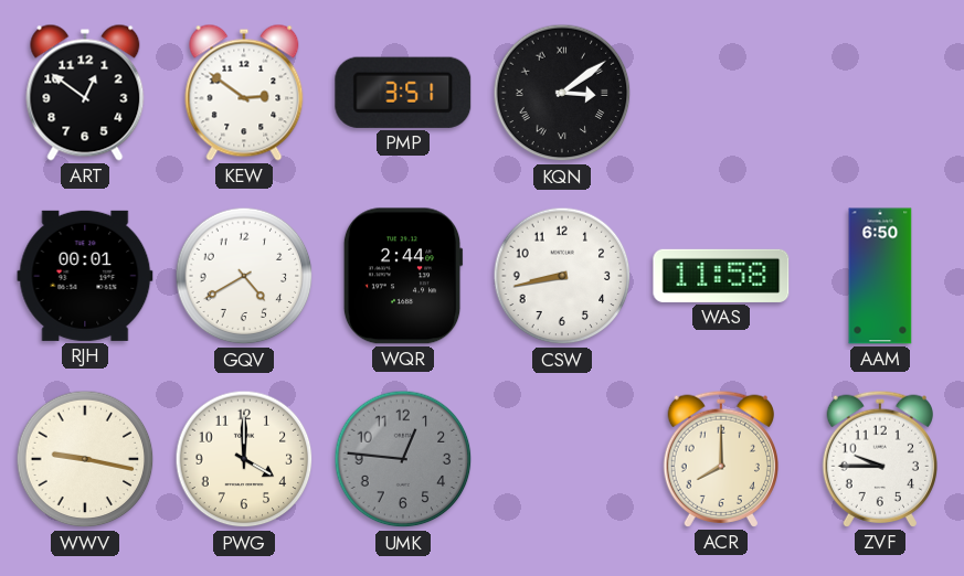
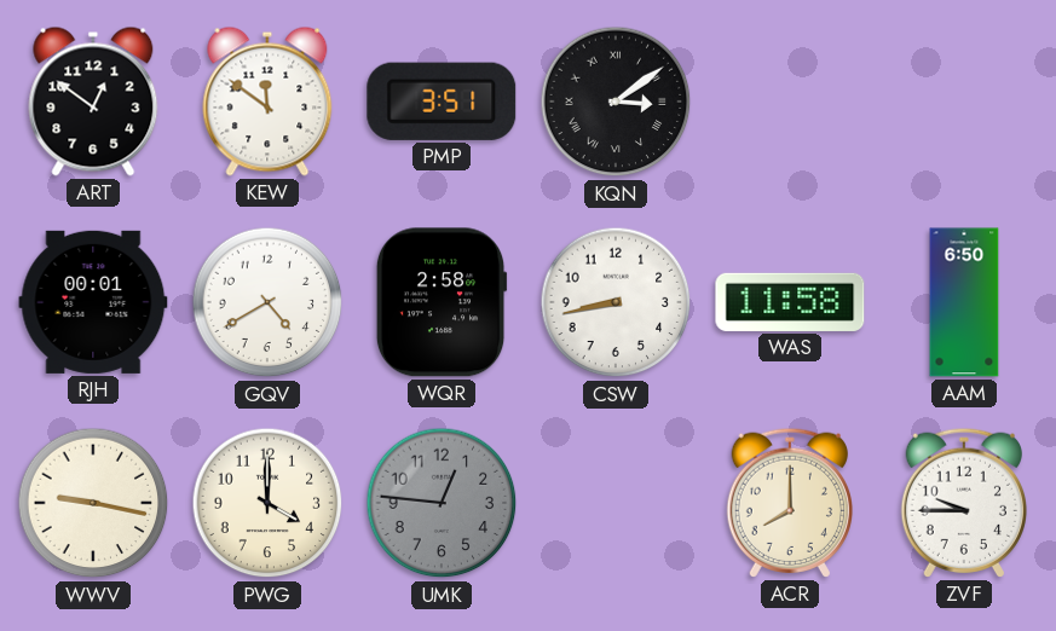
KEW: 2:51 -> 11:51
WQR: 2:44 -> 2:58
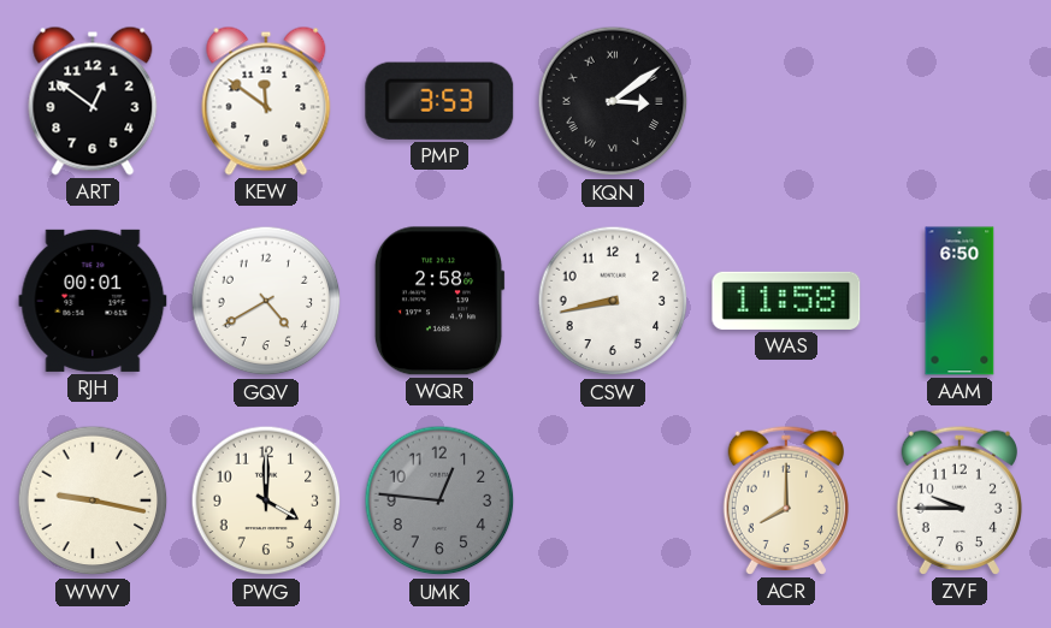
PMP: 3:51 -> 3:53
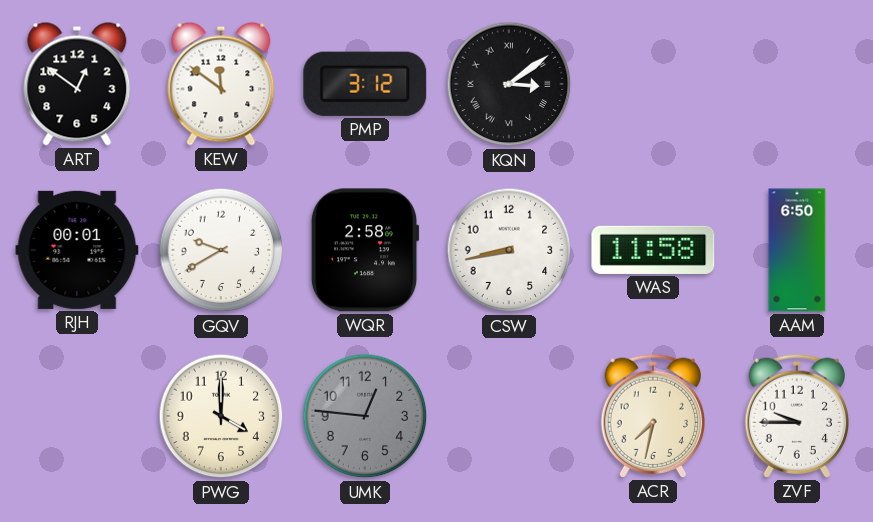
PMP: 3:53 -> 3:12
GQV: 4:40 -> 9:40
WWV: 9:17 -> none
ACR: 8:00 -> 7:32
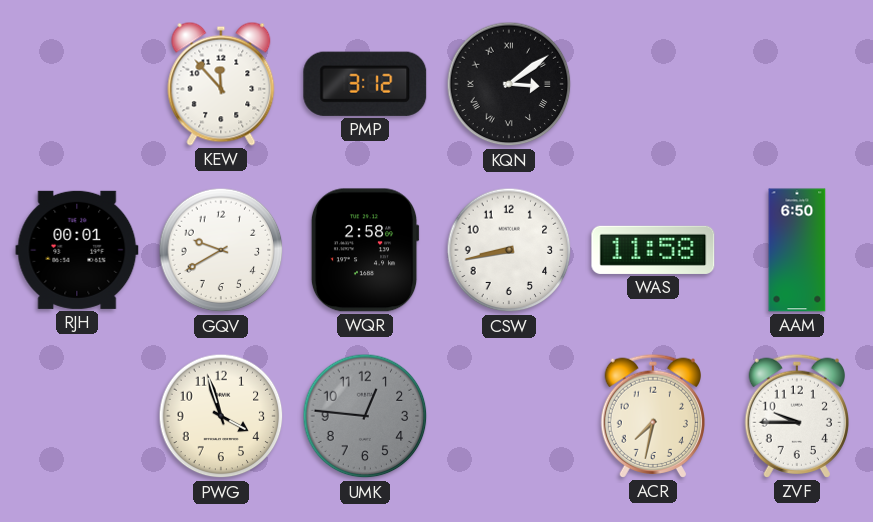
ART: 12:51 -> none
KEW: 11:51 -> 11:53
PWG: 4:00 -> 3:57
